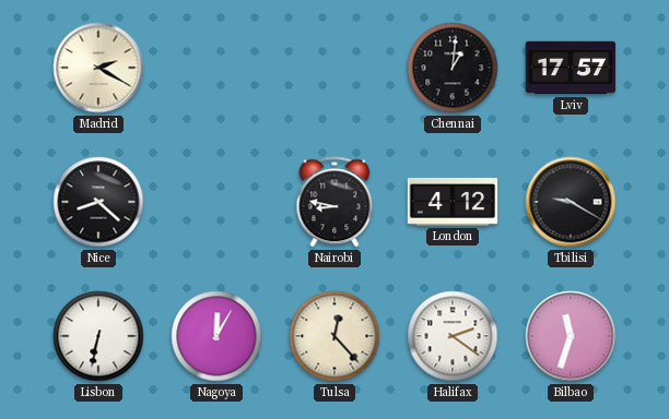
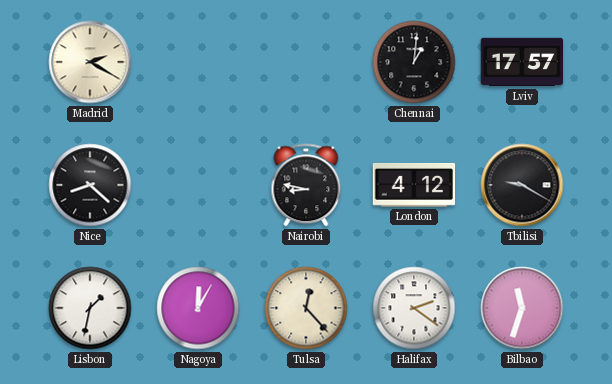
Lisbon: 6:32 -> 1:32
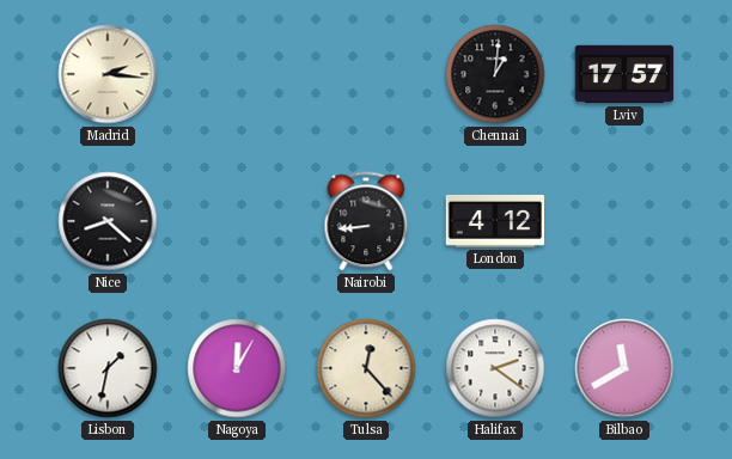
Madrid: 2:20 -> 2:16
Nairobi: 8:47 -> 8:44
Tbilisi: 9:20 -> none
Bilbao: 11:33 -> 11:40
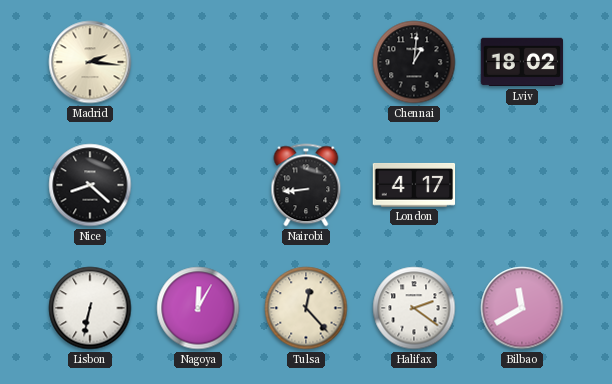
Lviv: 17:57 -> 18:02
London: 4:12 -> 4:17
Lisbon: 1:32 -> 6:32
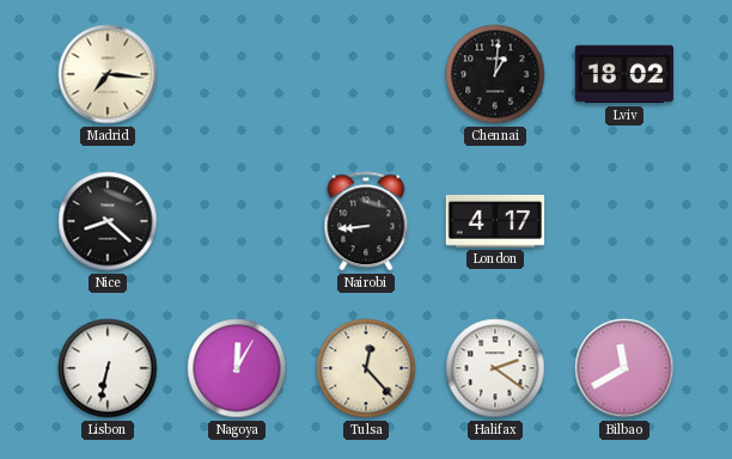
Madrid: 2:16 -> 7:16
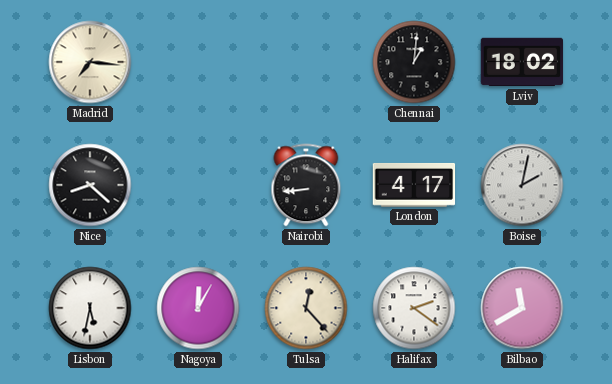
Boise: none -> 2:02
Lisbon: 6:32 -> 5:32
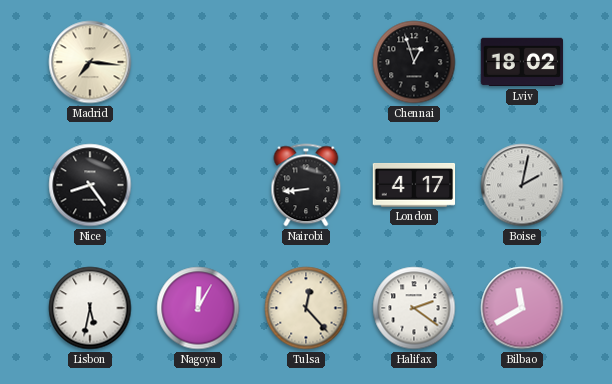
Chennai: 1:01 -> 12:57
Nice: 8:22 -> 8:24
